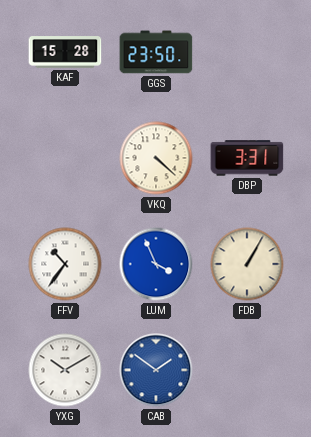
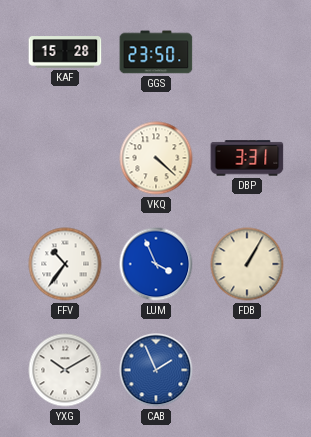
CAB: 1:51 -> 1:56
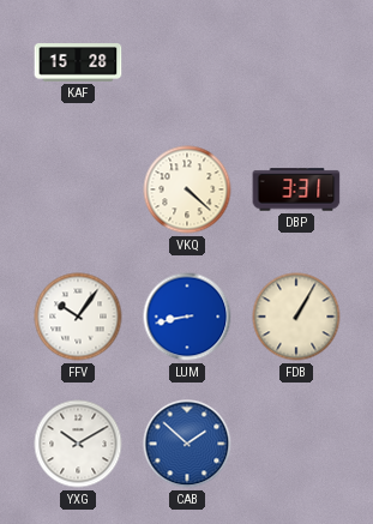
GGS: 23:50 -> none
FFV: 10:36 -> 10:06
LUM: 3:56 -> 8:43
CAB: 1:56 -> 1:52
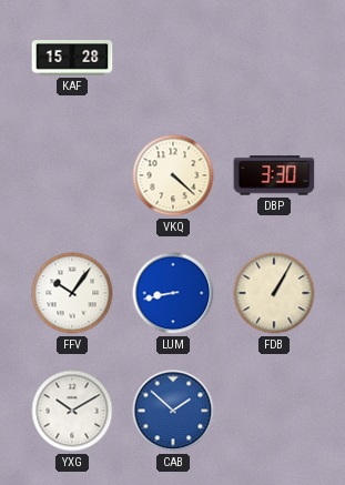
DBP: 3:31 -> 3:30
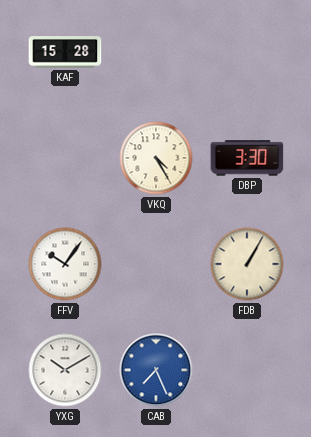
VKQ: 4:22 -> 4:25
LUM: 8:43 -> none
CAB: 1:52 -> 7:26
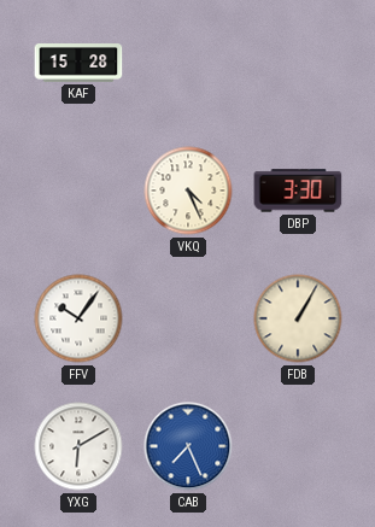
VKQ: 4:25 -> 4:26
YXG: 10:10 -> 6:10
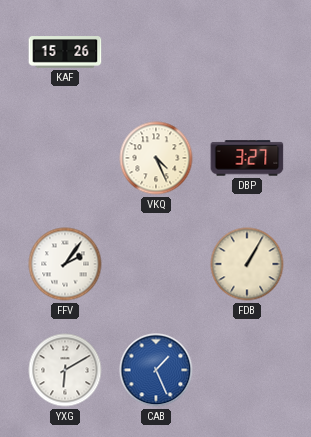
KAF: 15:28 -> 15:26
DBP: 3:30 -> 3:27
FFV: 10:06 -> 2:06
CAB: 7:26 -> 1:26
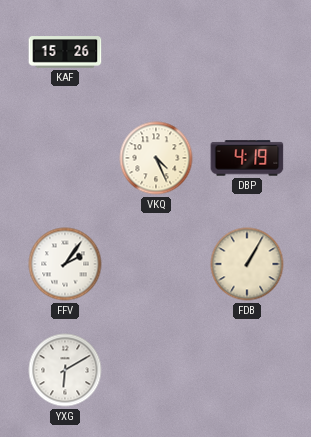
DBP: 3:27 -> 4:19
CAB: 1:26 -> none
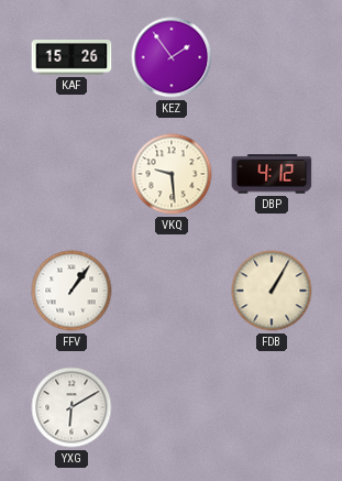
KEZ: none -> 1:54
VKQ: 4:26 -> 9:29
DBP: 4:19 -> 4:12
FFV: 2:06 -> 1:06
